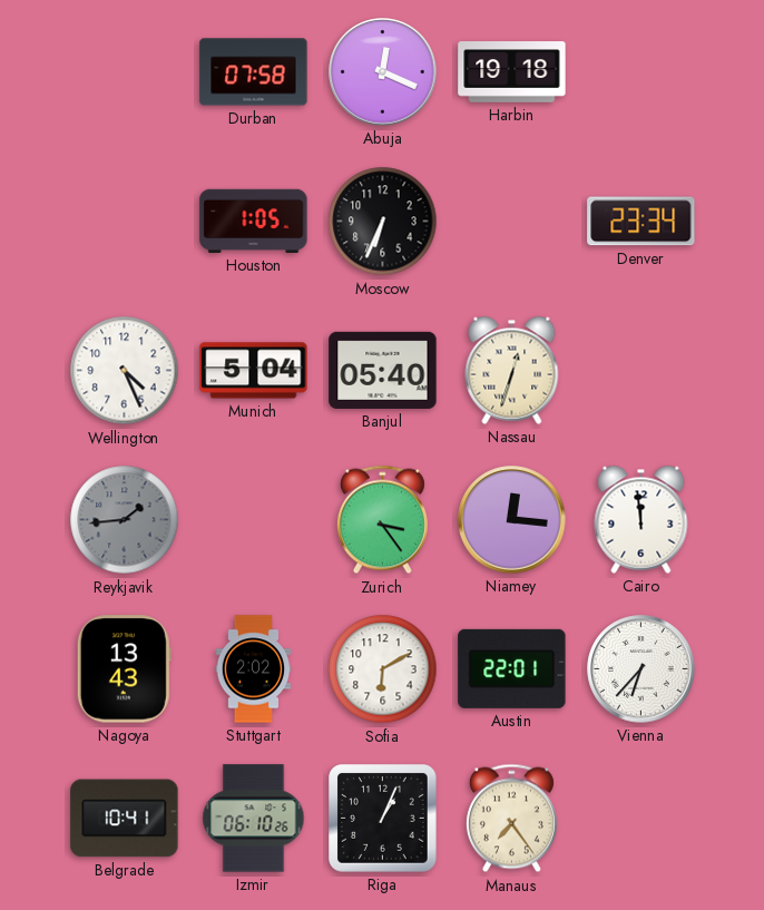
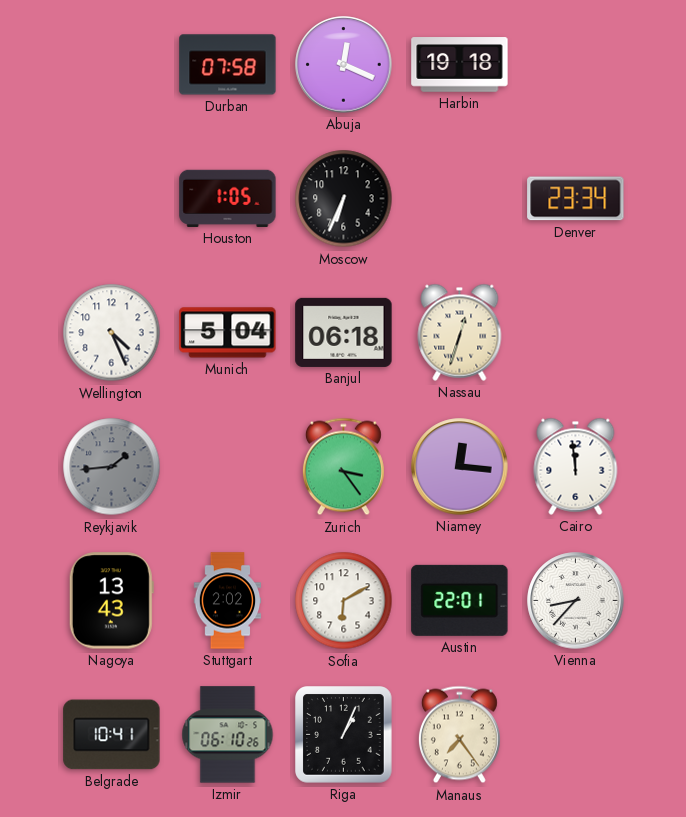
Banjul: 05:40 -> 06:18
Vienna: 6:37 -> 8:37
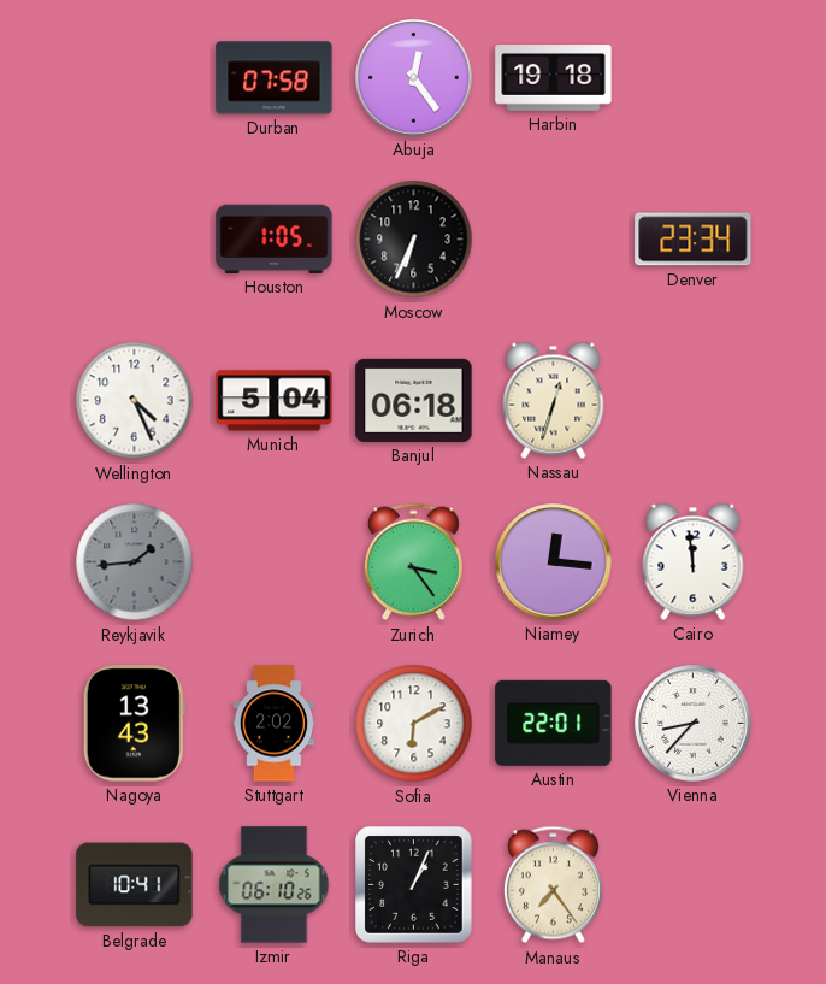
Abuja: 12:19 -> 12:24
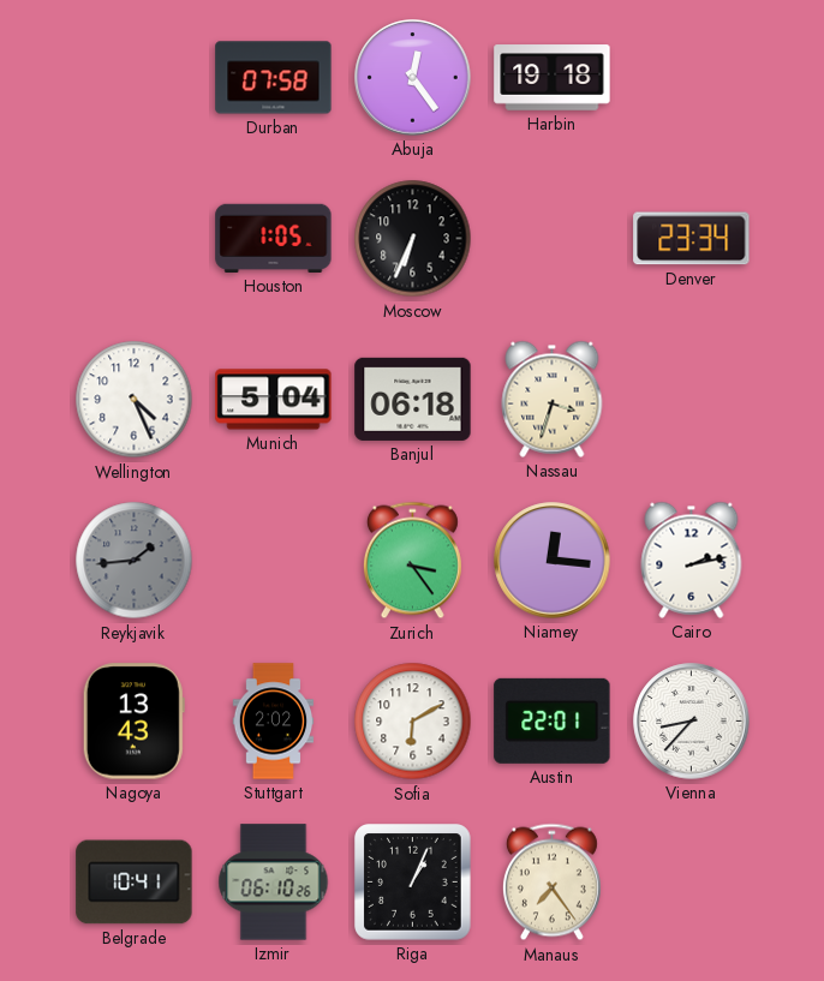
Nassau: 12:33 -> 3:33
Cairo: 11:59 -> 2:13
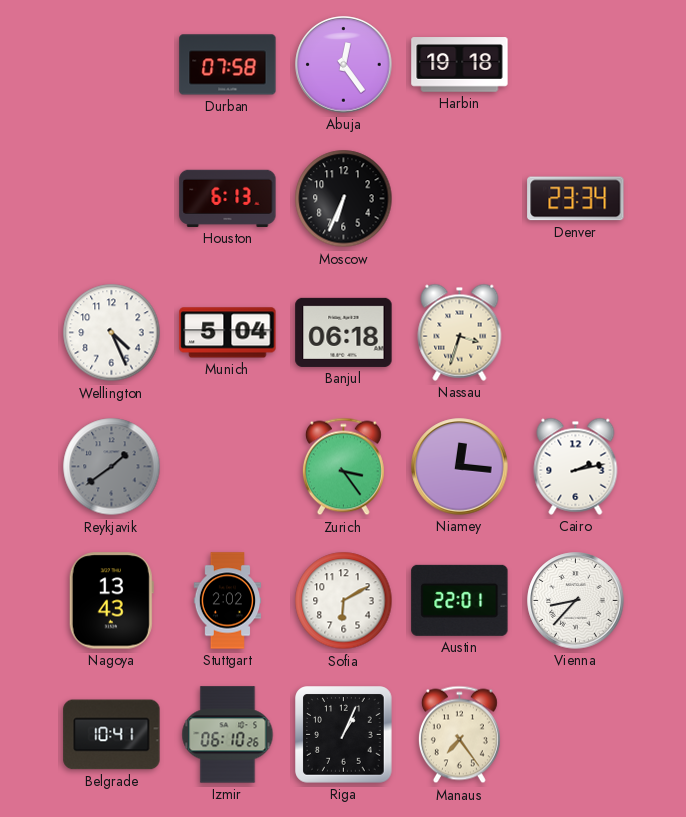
Houston: 1:05 -> 6:13
Reykjavik: 1:44 -> 1:39
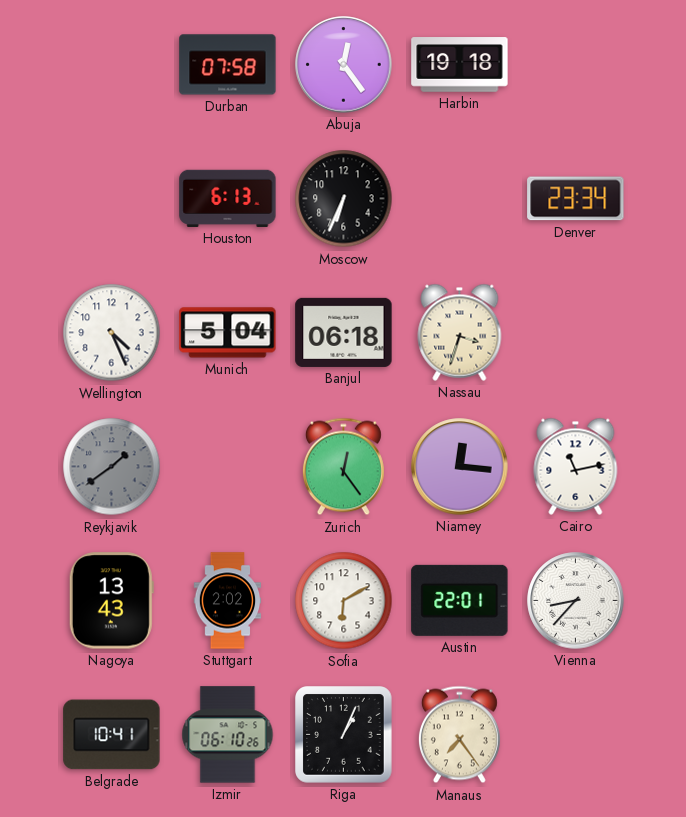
Zurich: 3:24 -> 12:24
Cairo: 2:13 -> 11:13
